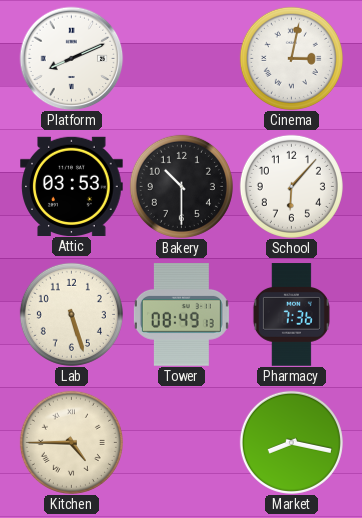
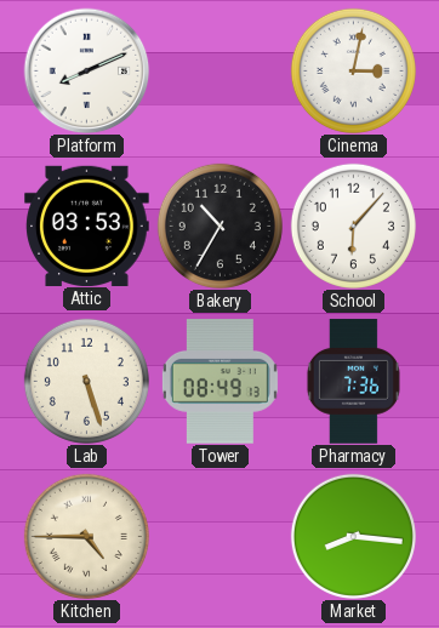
Bakery: 10:30 -> 10:35
Market: 8:17 -> 8:16
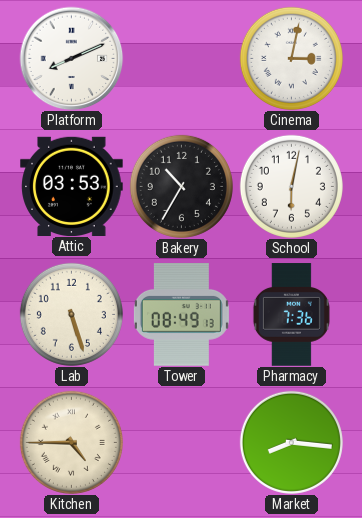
School: 6:07 -> 6:02
